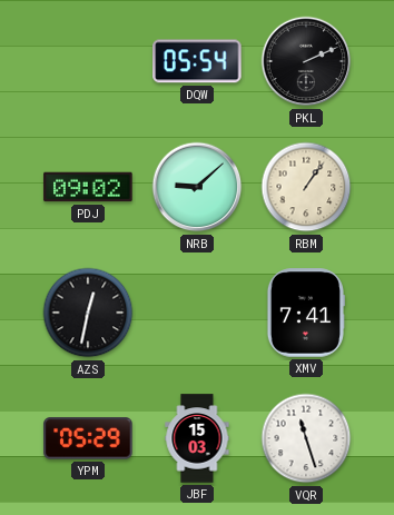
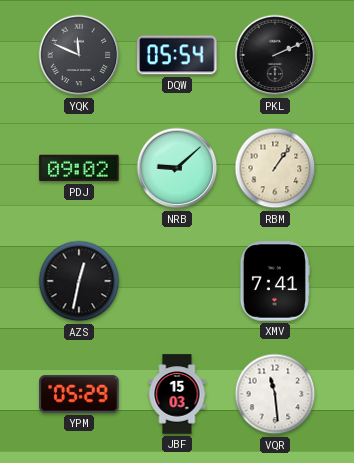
YQK: none -> 11:49
VQR: 11:27 -> 11:29
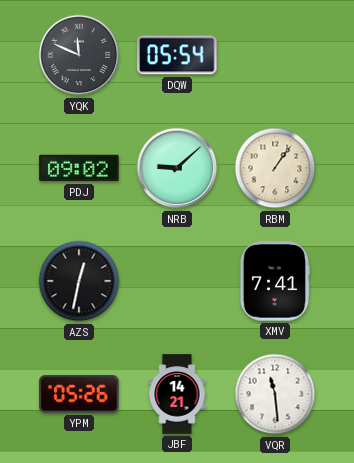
PKL: 2:11 -> none
YPM: 05:29 -> 05:26
JBF: 15:03 -> 14:21
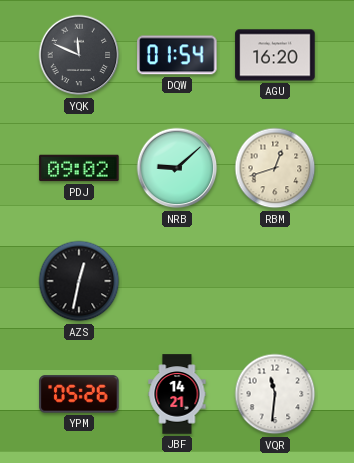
DQW: 05:54 -> 01:54
AGU: none -> 16:20
RBM: 1:06 -> 12:42
XMV: 7:41 -> none
VQR: 11:29 -> 11:31
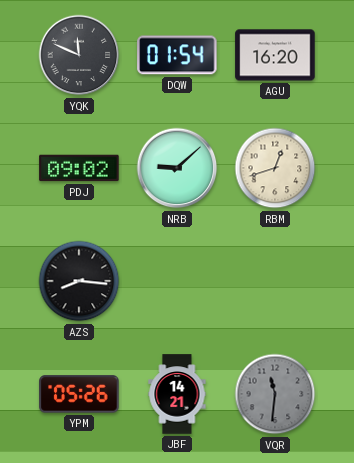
AZS: 12:32 -> 8:16
VQR dial: white -> grey
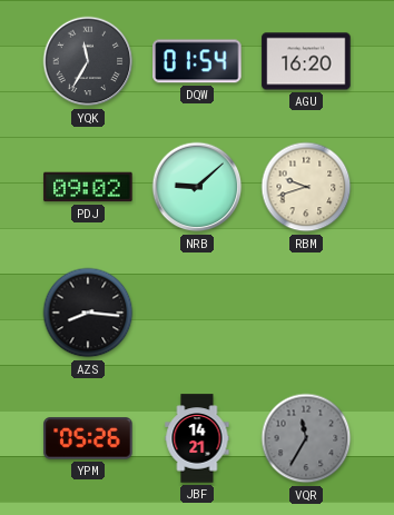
YQK: 11:49 -> 11:35
RBM: 12:42 -> 9:42
VQR: 11:31 -> 11:35
